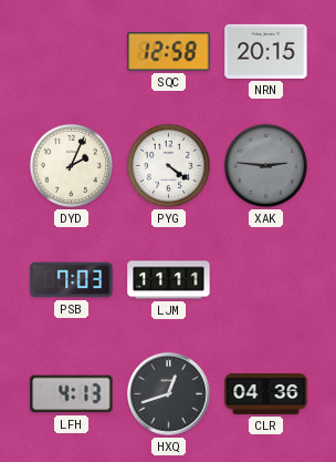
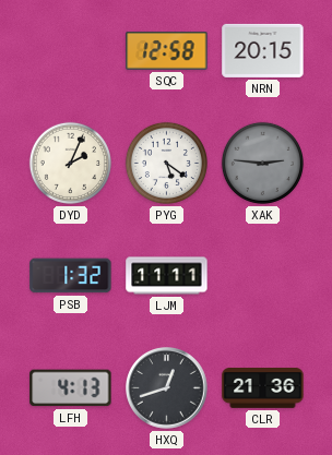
PYG: 4:21 -> 5:21
PSB: 7:03 -> 1:32
CLR: 04:36 -> 21:36
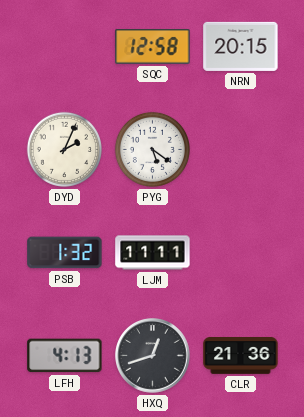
XAK: 2:46 -> none
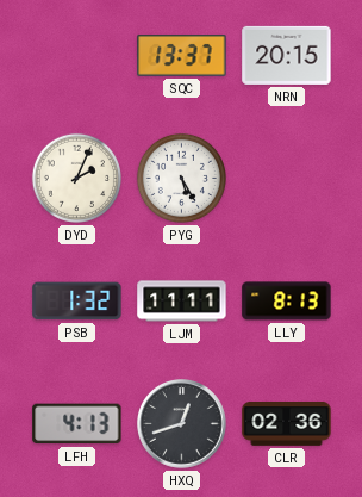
SQC: 12:58 -> 13:37
PYG: 5:21 -> 5:25
LLY: none -> 8:13
CLR: 21:36 -> 02:36
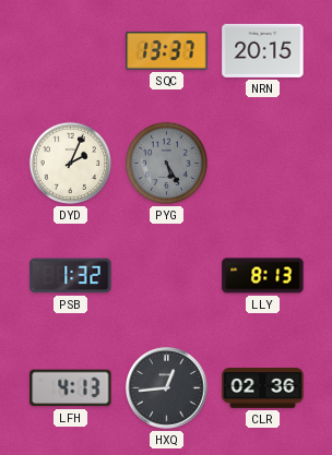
PYG dial: white -> grey
LJM: 11:11 -> none
HXQ: 12:42 -> 12:44
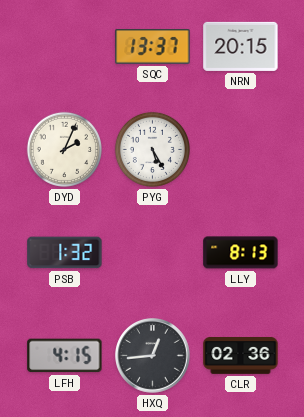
PYG dial: grey -> white
LFH: 4:13 -> 4:15
